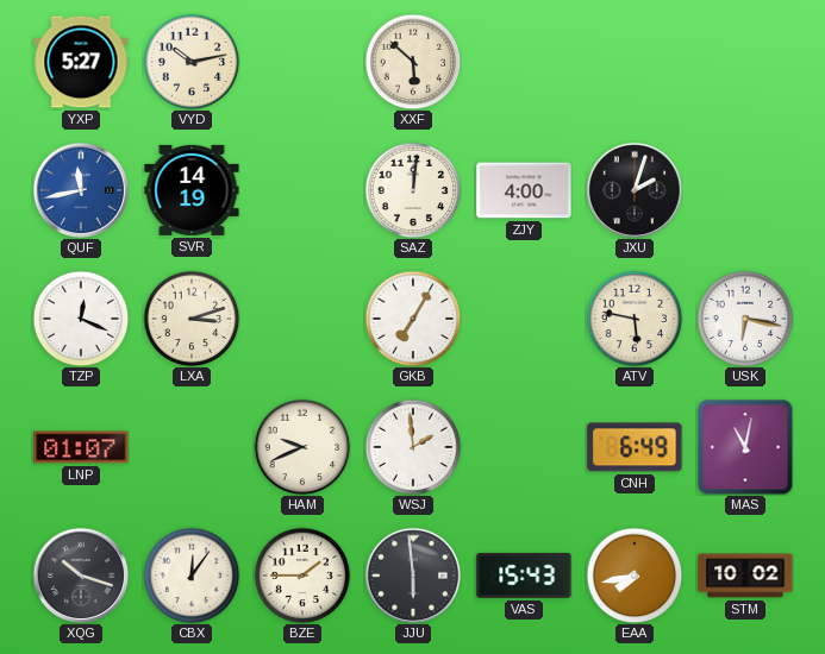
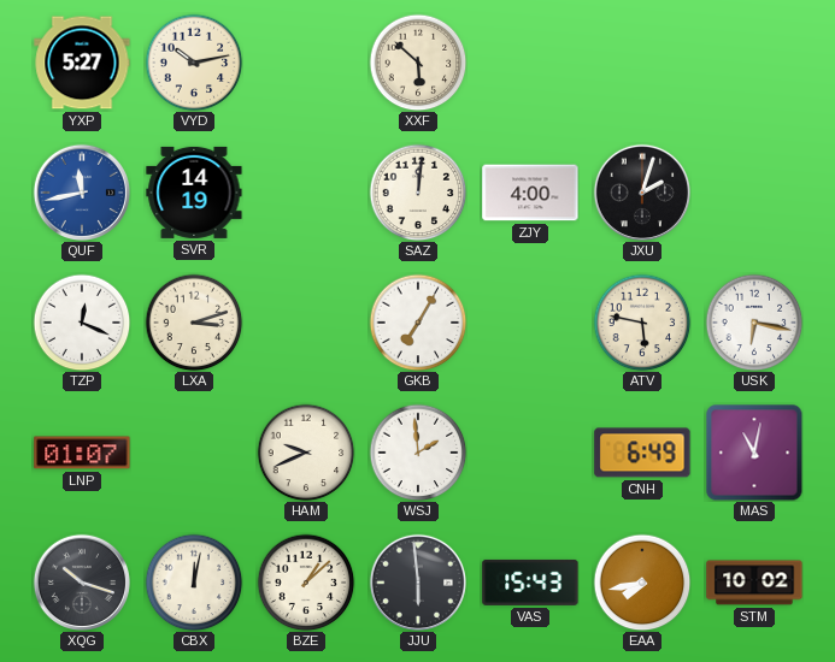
CBX: 12:06 -> 12:02
BZE: 1:45 -> 1:08
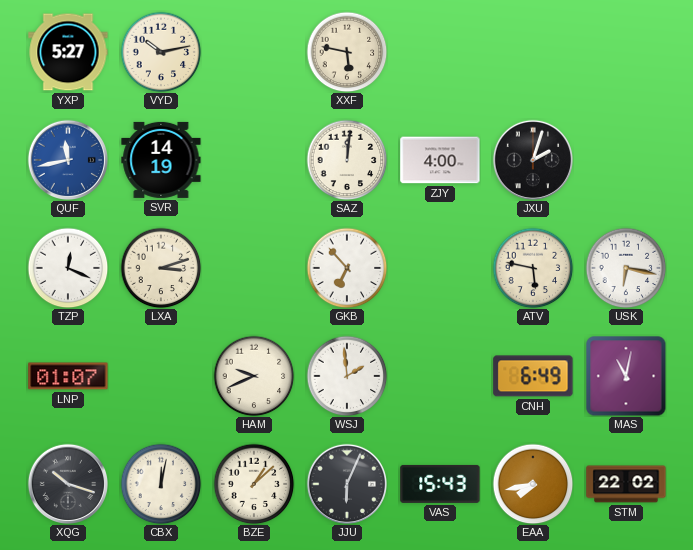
XXF: 5:52 -> 5:47
GKB: 7:05 -> 6:53
JJU: 5:59 -> 6:04
STM: 10:02 -> 22:02
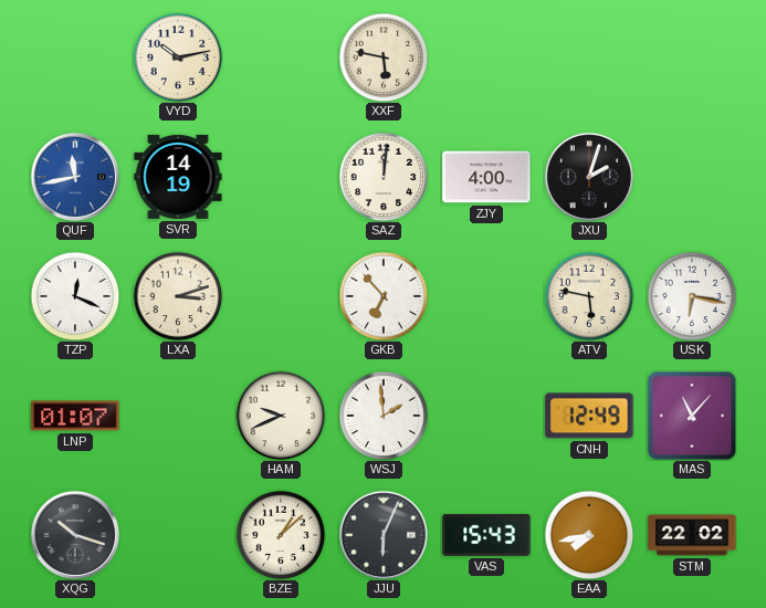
YXP: 5:27 -> none
CNH: 6:49 -> 12:49
MAS: 11:02 -> 11:07
CBX: 12:02 -> none
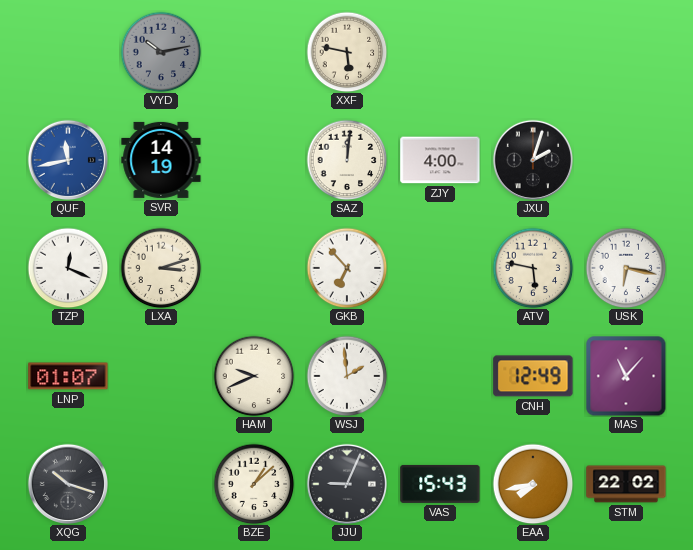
VYD dial: cream -> grey
JJU: 6:04 -> 9:04
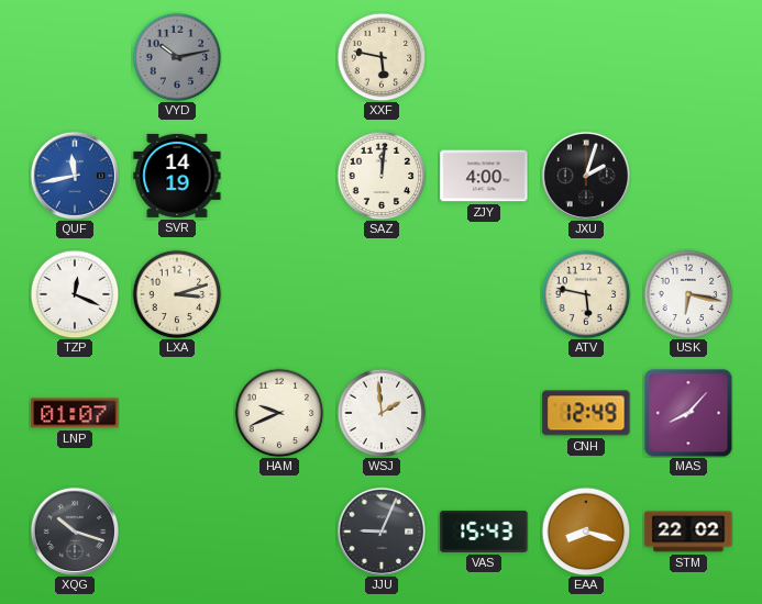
GKB: 6:53 -> none
MAS: 11:07 -> 8:07
BZE: 1:08 -> none
EAA: 7:43 -> 8:18
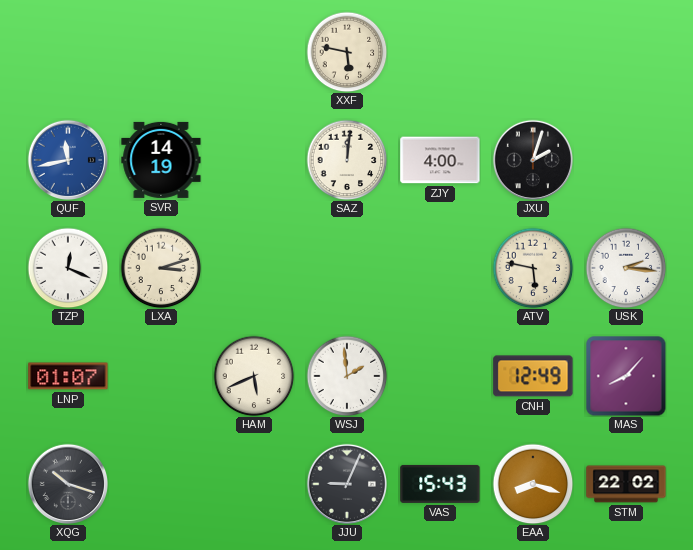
VYD: 10:13 -> none
USK: 6:17 -> 2:16
HAM: 9:41 -> 5:41
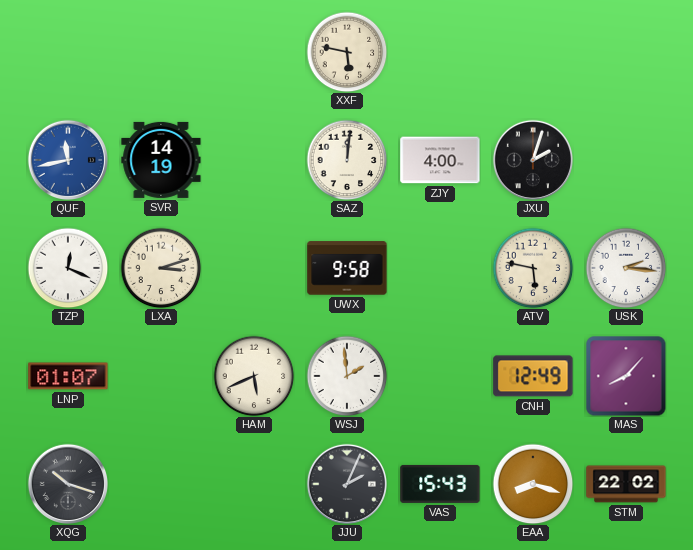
UWX: none -> 9:58
JJU: 9:04 -> 2:04
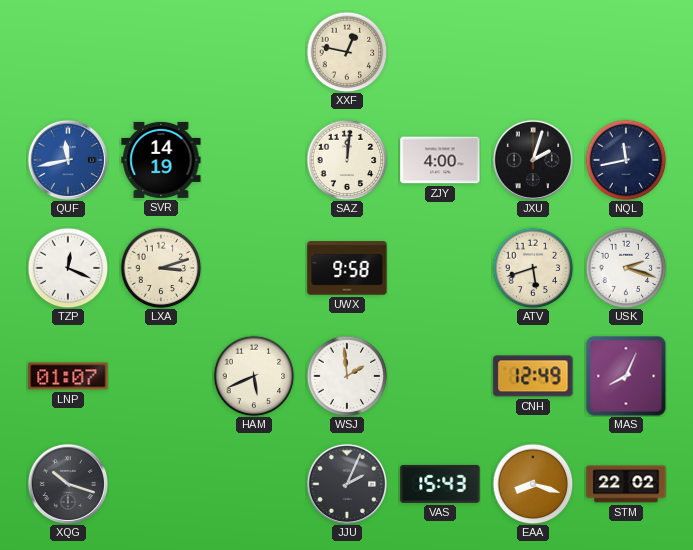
XXF: 5:47 -> 12:47
NQL: none -> 11:43
ATV: 5:47 -> 5:42
USK: 2:16 -> 2:18
MAS: 8:07 -> 8:04
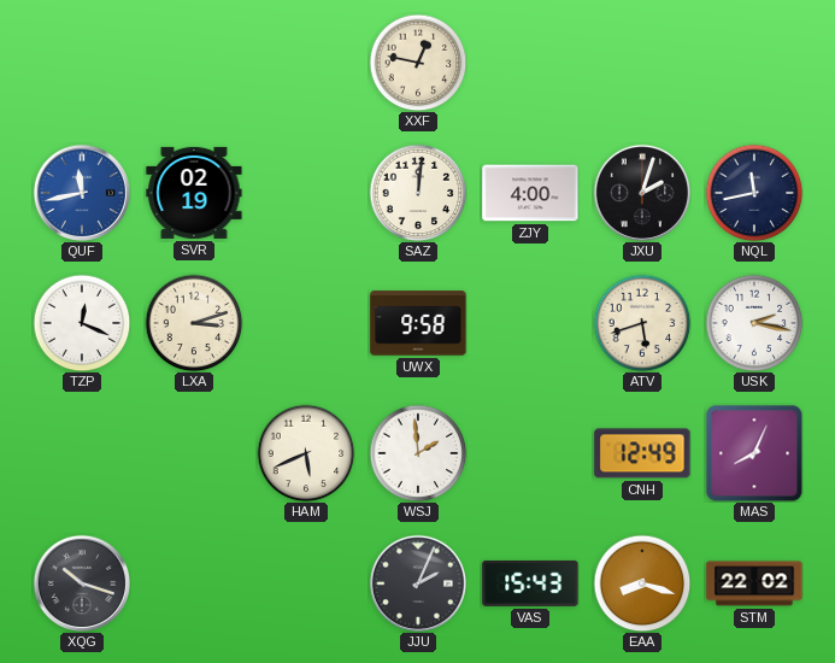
SVR: 14:19 -> 02:19
USK: 2:18 -> 2:17
LNP: 01:07 -> none
